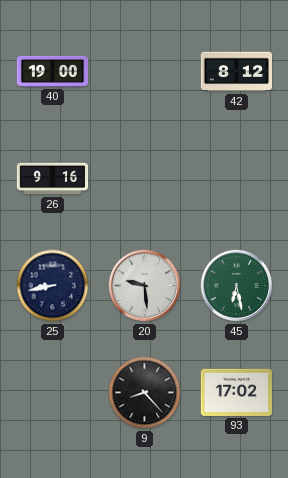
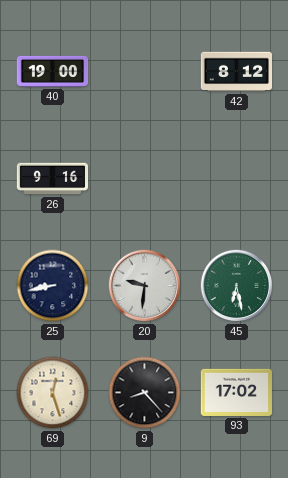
20: 9:29 -> 9:31
69: none -> 12:27
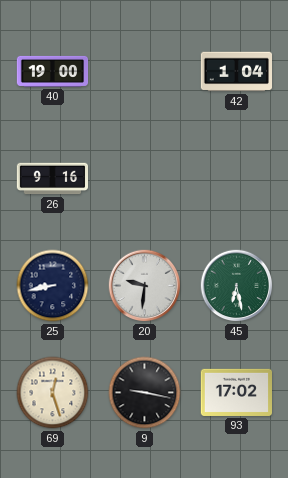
42: 8:12 -> 1:04
9: 8:23 -> 9:17
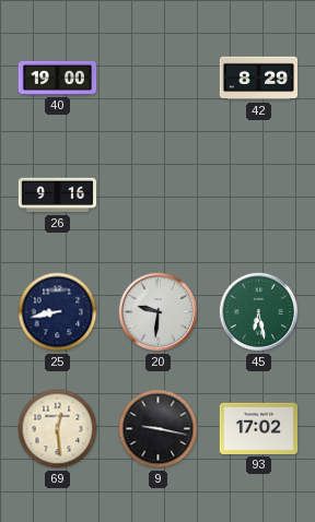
42: 1:04 -> 8:29
69: 12:27 -> 12:29
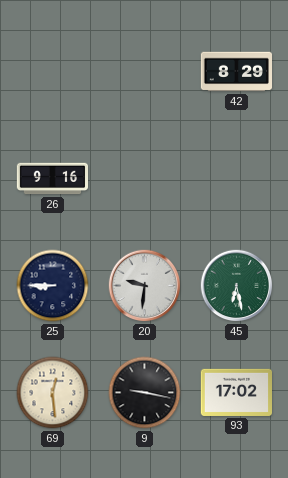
40: 19:00 -> none
25: 8:43 -> 8:45
